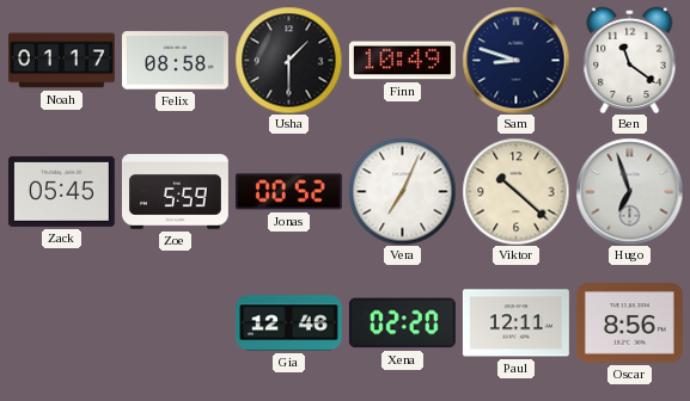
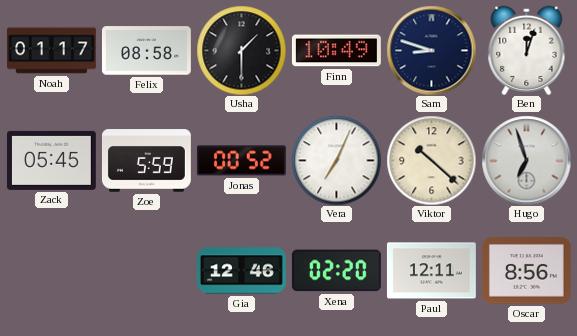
Ben: 11:21 -> 12:03
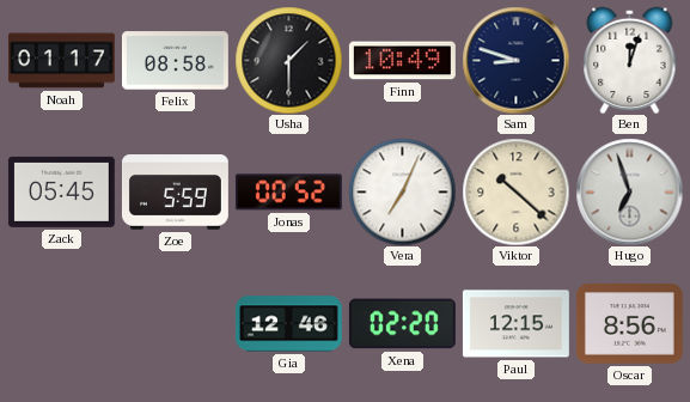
Paul: 12:11 -> 12:15
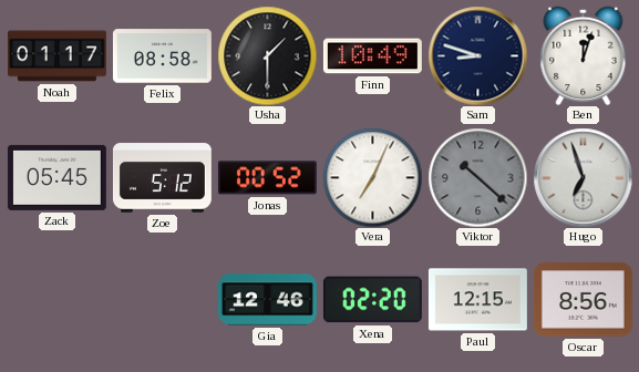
Zoe: 5:59 -> 5:12
Viktor dial: cream -> grey
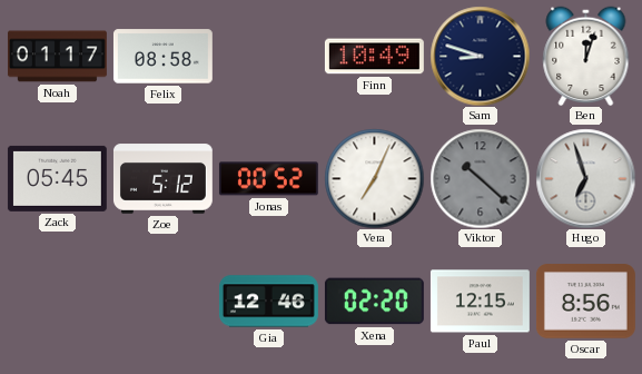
Usha: 1:30 -> none
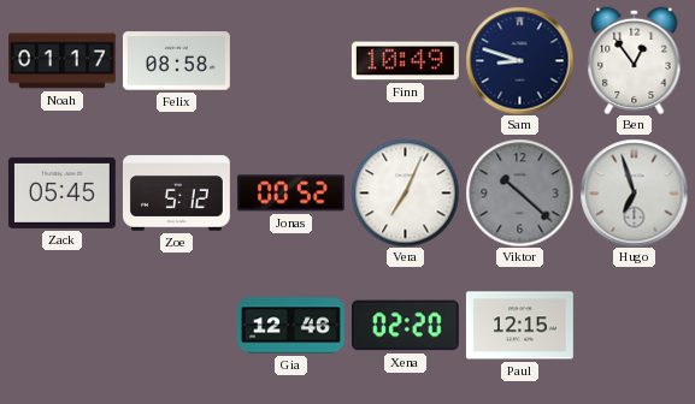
Ben: 12:03 -> 12:54
Oscar: 8:56 -> none
